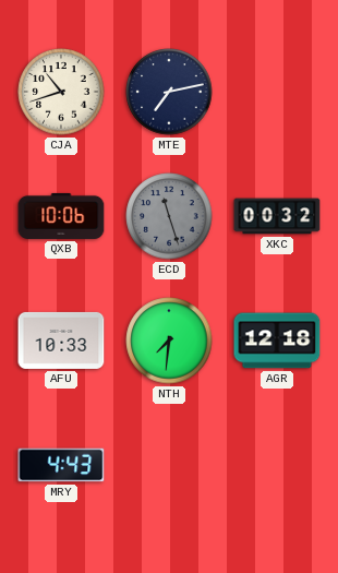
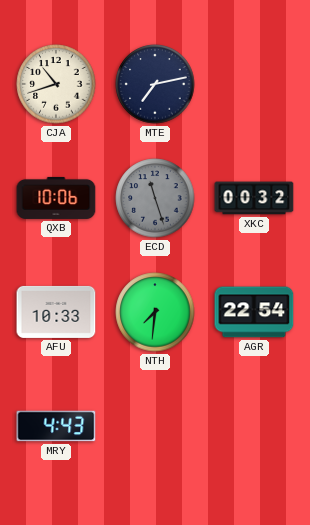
AGR: 12:18 -> 22:54
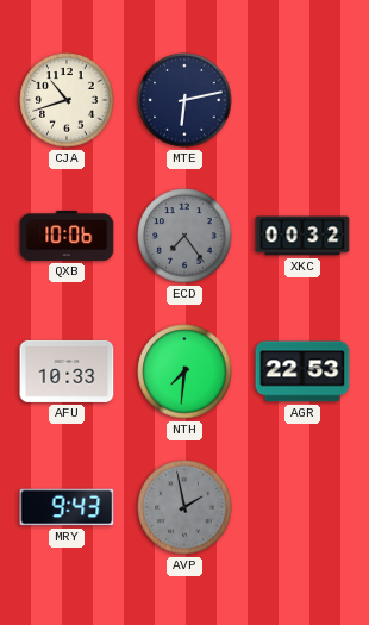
MTE: 7:13 -> 6:13
ECD: 11:27 -> 7:24
AGR: 22:54 -> 22:53
MRY: 4:43 -> 9:43
AVP: none -> 1:58
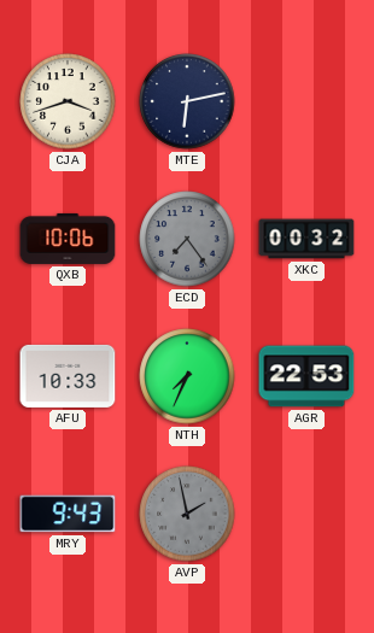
CJA: 10:42 -> 3:42
NTH: 7:31 -> 7:34
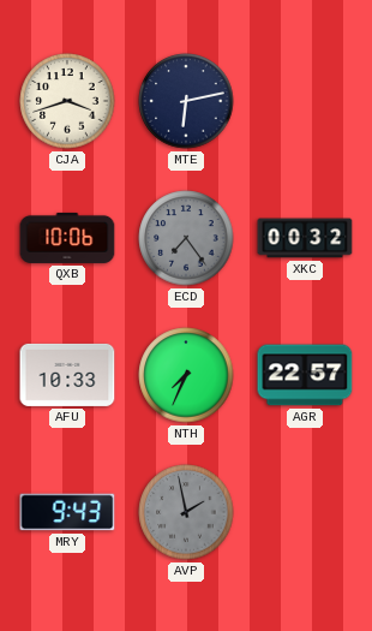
AGR: 22:53 -> 22:57
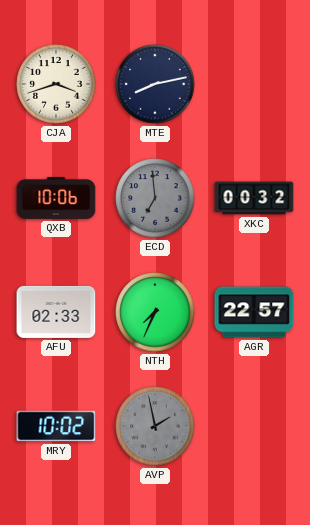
MTE: 6:13 -> 8:13
ECD: 7:24 -> 6:59
AFU: 10:33 -> 02:33
MRY: 9:43 -> 10:02
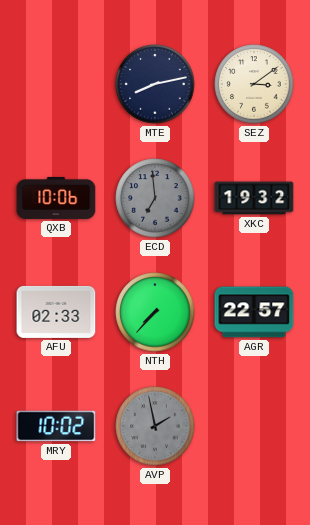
CJA: 3:42 -> none
SEZ: none -> 3:09
XKC: 00:32 -> 19:32
NTH: 7:34 -> 7:37
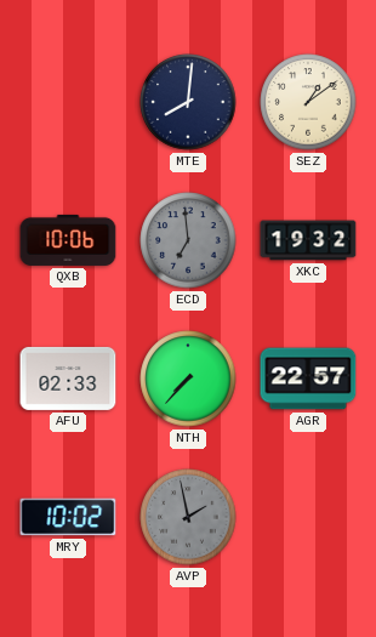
MTE: 8:13 -> 8:01
SEZ: 3:09 -> 1:09
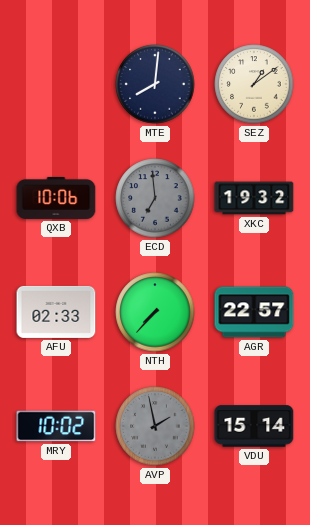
VDU: none -> 15:14
